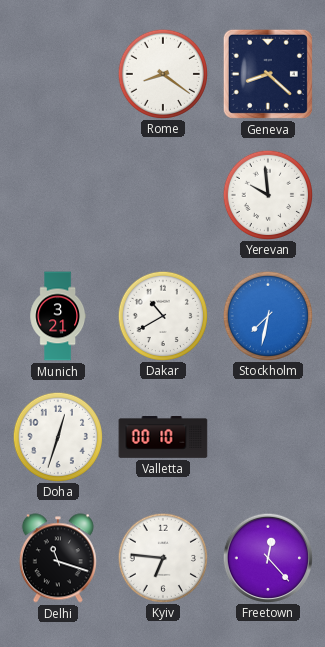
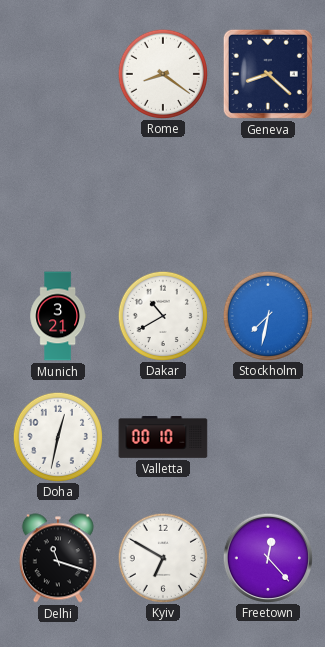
Yerevan: 9:59 -> none
Doha: 12:33 -> 12:32
Kyiv: 6:46 -> 6:50
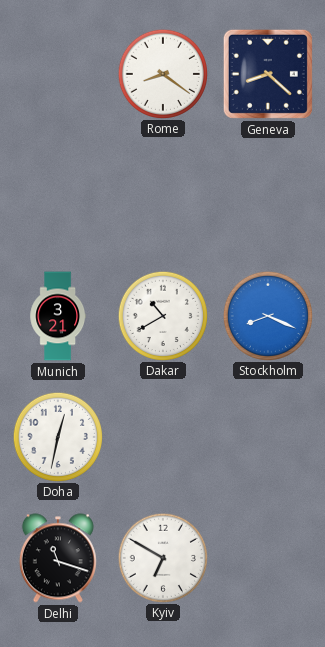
Stockholm: 7:32 -> 8:19
Valletta: 00:10 -> none
Freetown: 12:23 -> none
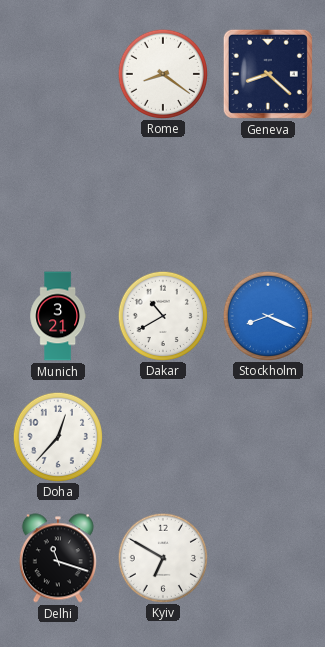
Doha: 12:32 -> 12:37
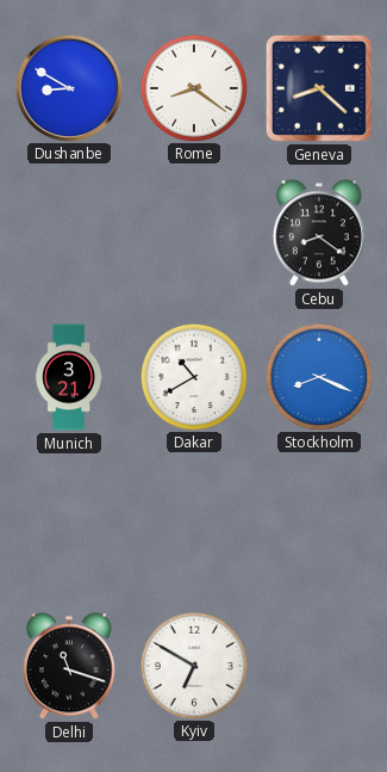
Dushanbe: none -> 8:50
Cebu: none -> 8:21
Doha: 12:37 -> none
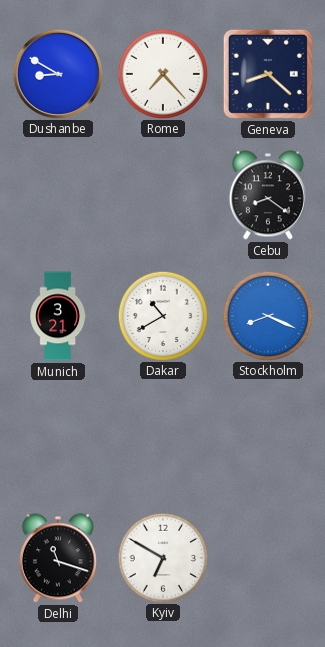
Rome: 8:21 -> 7:23
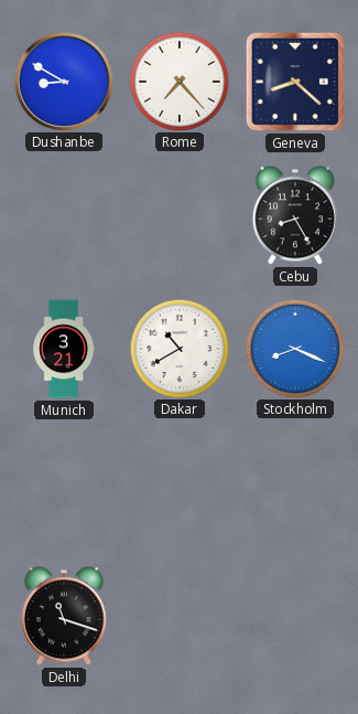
Cebu: 8:21 -> 8:25
Kyiv: 6:50 -> none
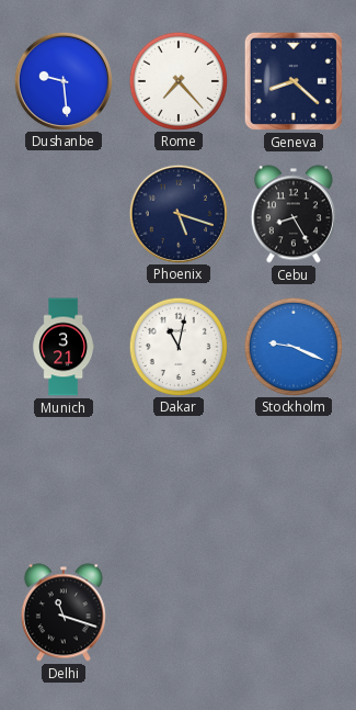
Dushanbe: 8:50 -> 9:29
Phoenix: none -> 5:18
Dakar: 10:40 -> 11:02
Stockholm: 8:19 -> 9:19
